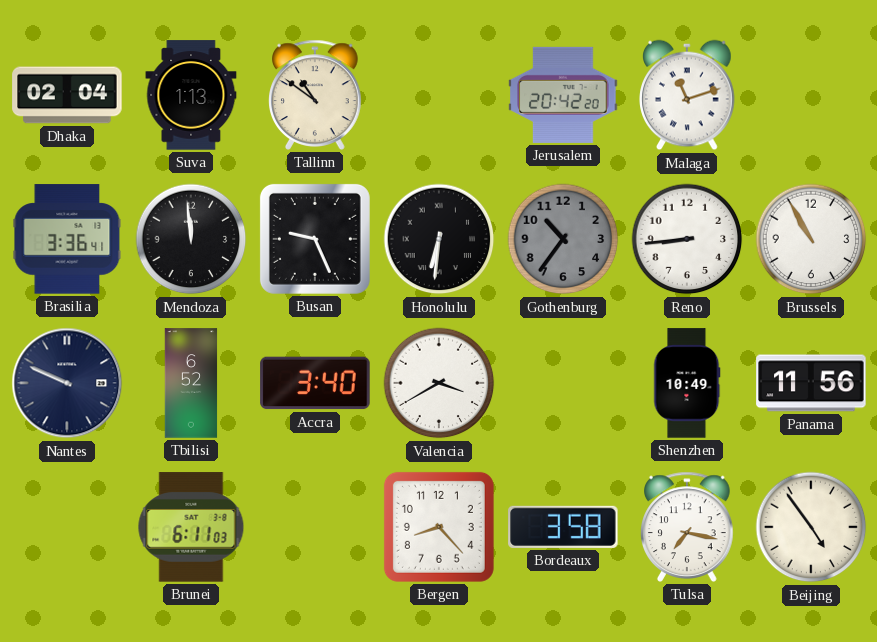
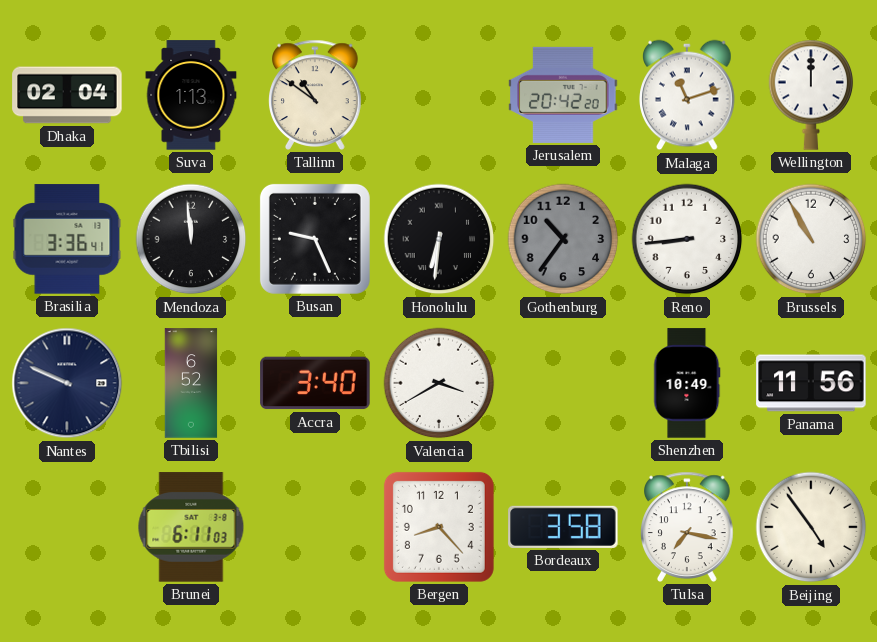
Wellington: none -> 12:00
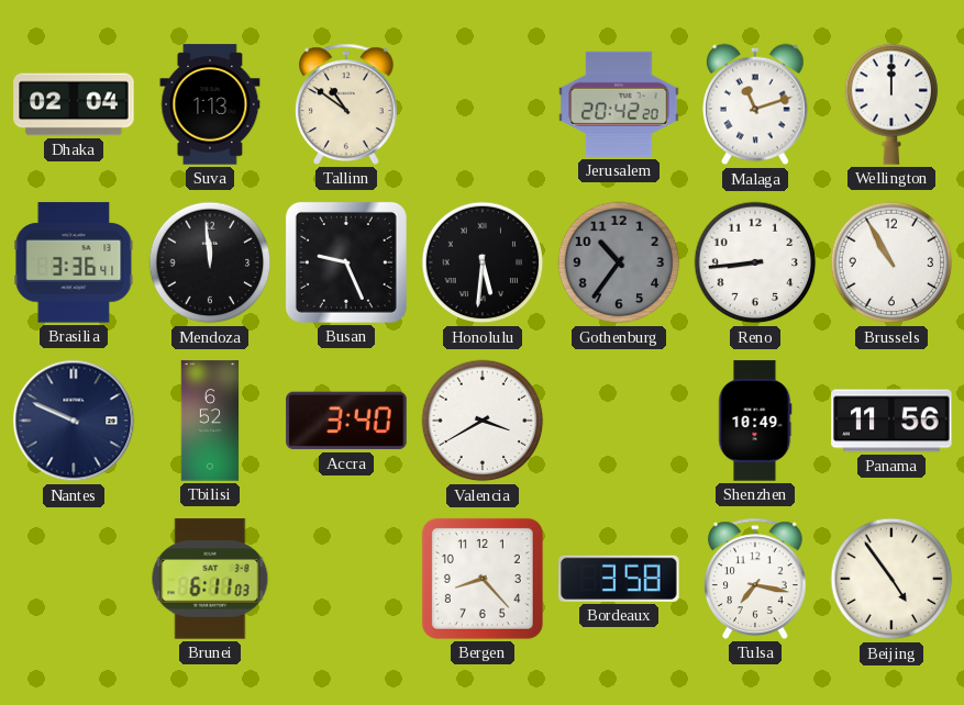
Honolulu: 6:31 -> 5:31
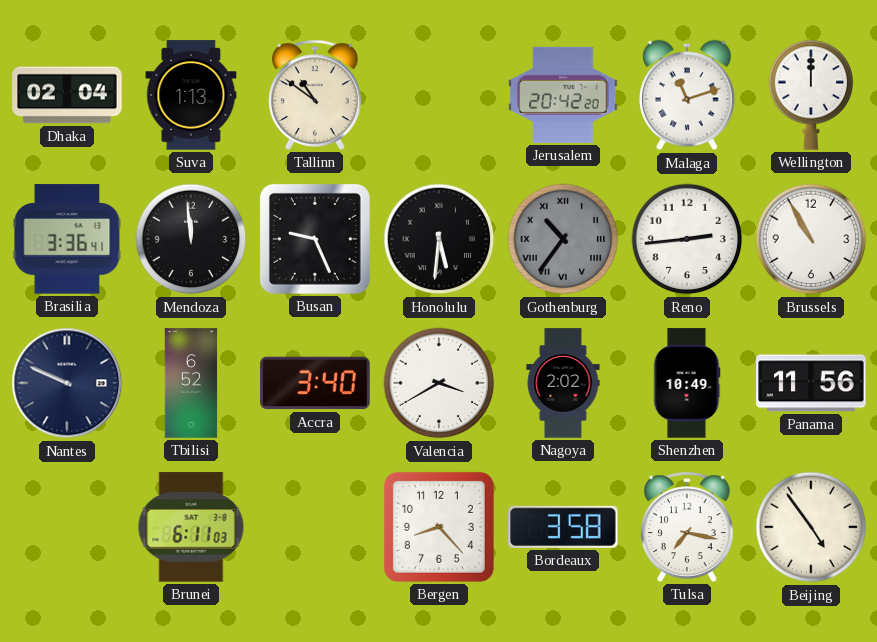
Gothenburg numerals: Arabic -> Roman
Reno: 8:44 -> 2:44
Nagoya: none -> 2:02
